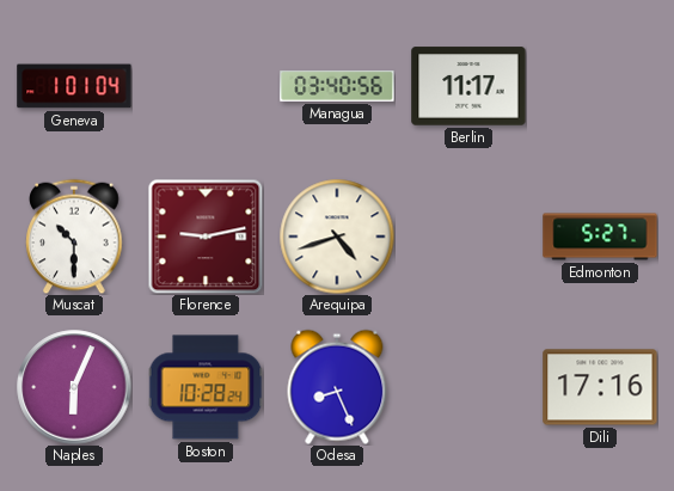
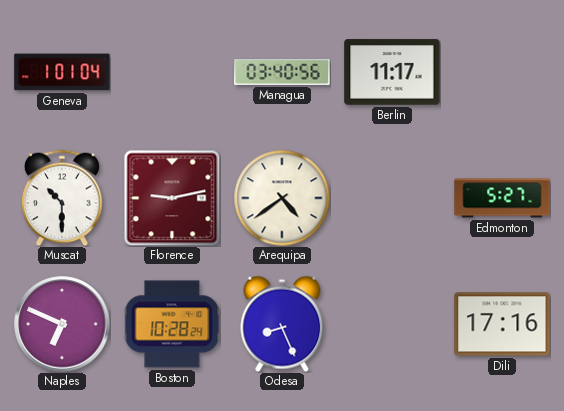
Arequipa: 4:42 -> 4:39
Naples: 6:04 -> 6:49
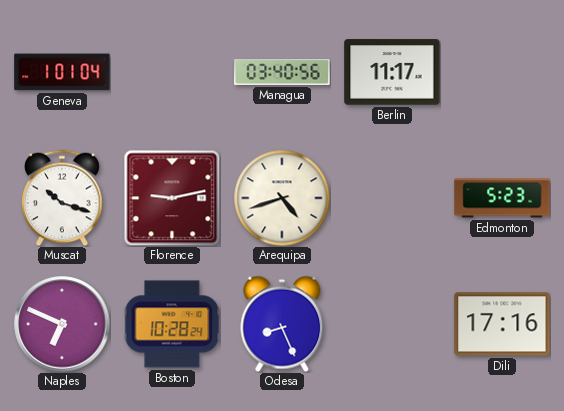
Muscat: 10:30 -> 10:18
Arequipa: 4:39 -> 4:42
Edmonton: 5:27 -> 5:23
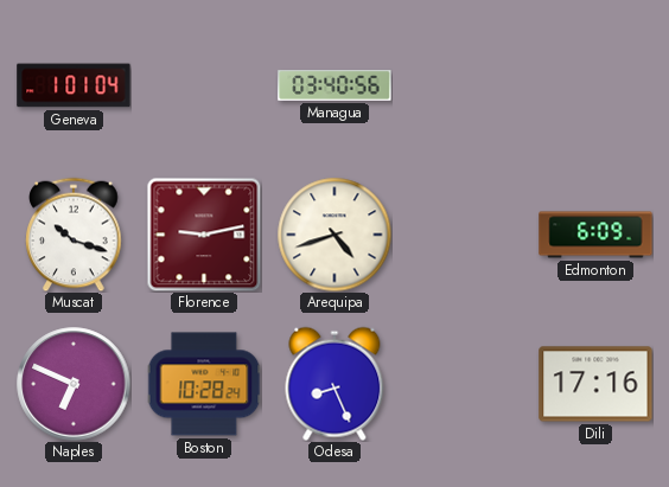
Berlin: 11:17 -> none
Edmonton: 5:23 -> 6:09
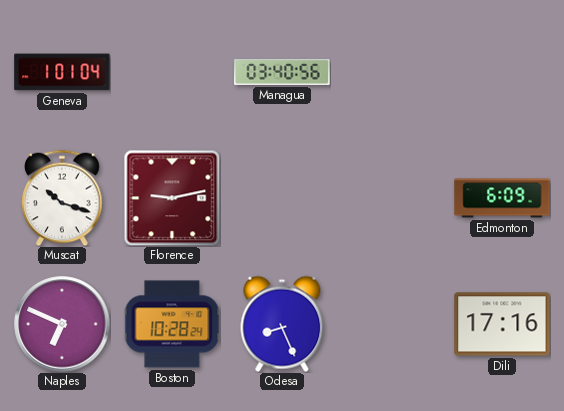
Arequipa: 4:42 -> none
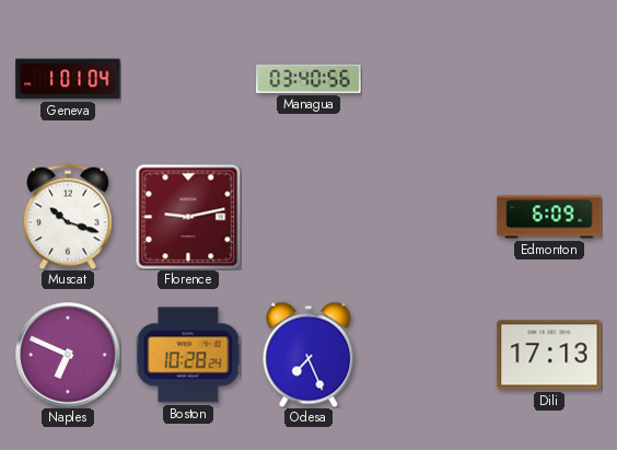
Odesa: 8:26 -> 7:26
Dili: 17:16 -> 17:13
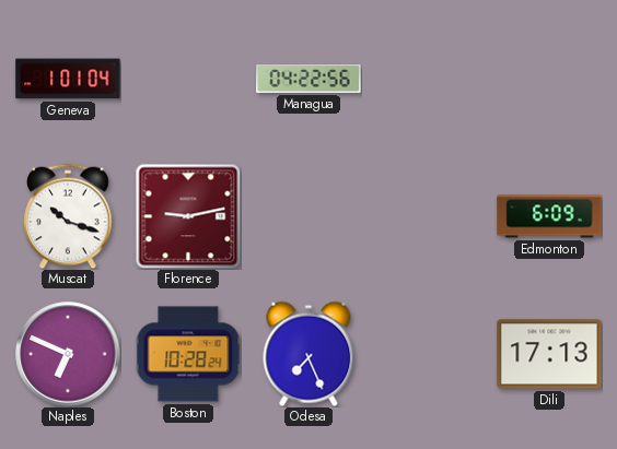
Managua: 03:40 -> 04:22
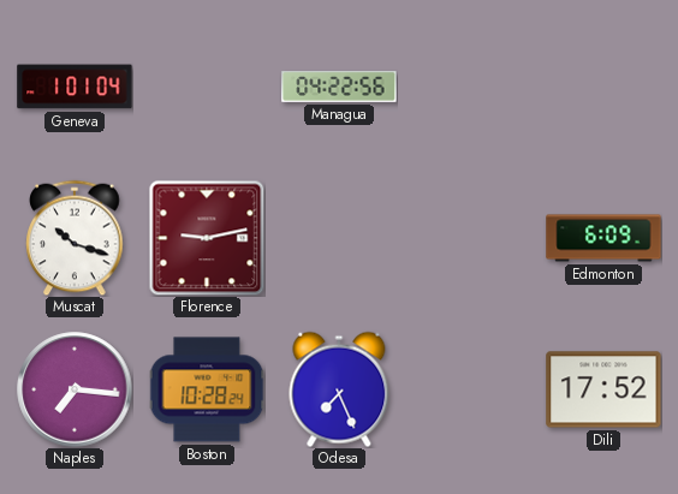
Naples: 6:49 -> 7:16
Dili: 17:13 -> 17:52
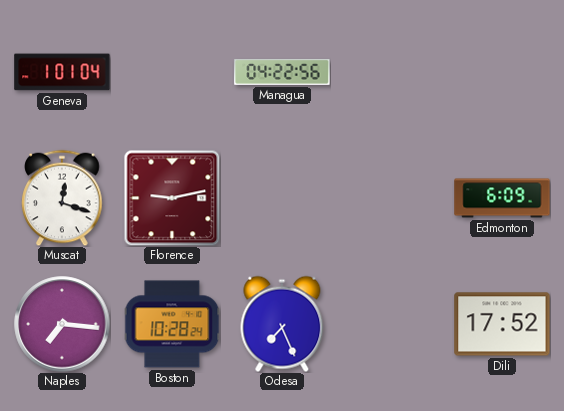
Muscat: 10:18 -> 12:18
